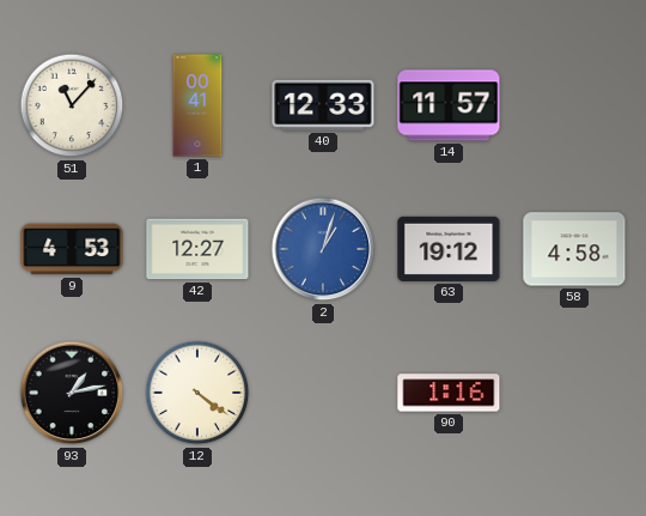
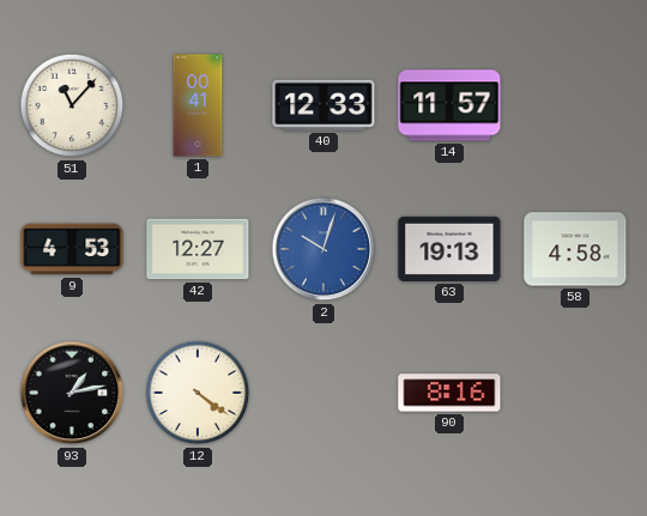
2: 1:03 -> 10:03
63: 19:12 -> 19:13
90: 1:16 -> 8:16
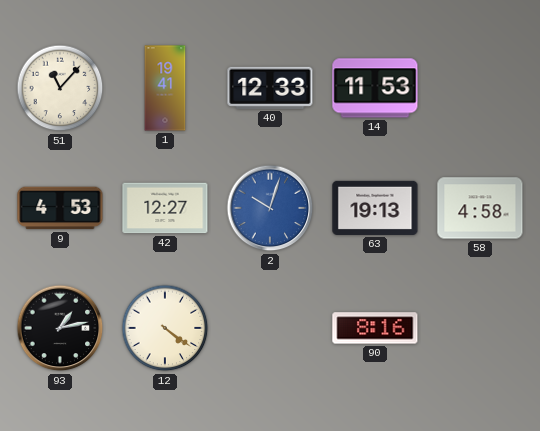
1: 00:41 -> 19:41
14: 11:57 -> 11:53
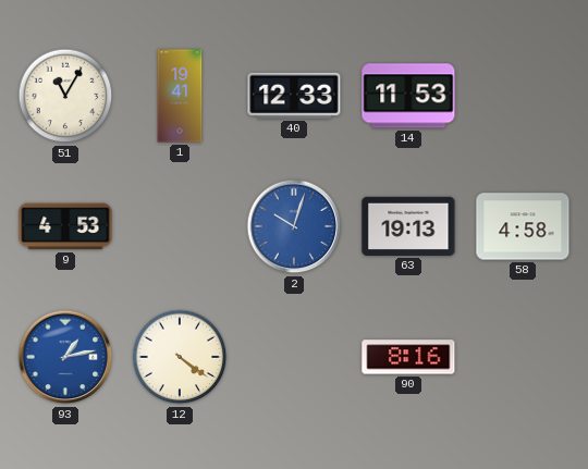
51: 11:07 -> 11:05
42: 12:27 -> none
93 dial: black -> blue
